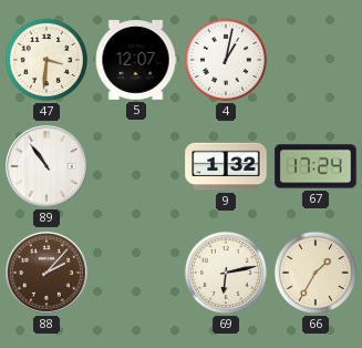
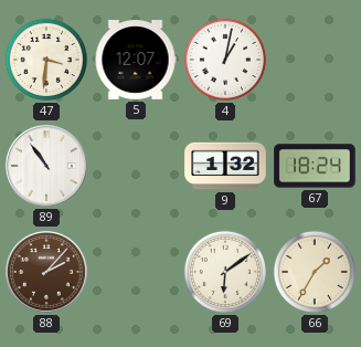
67: 17:24 -> 18:24
69: 6:13 -> 6:09
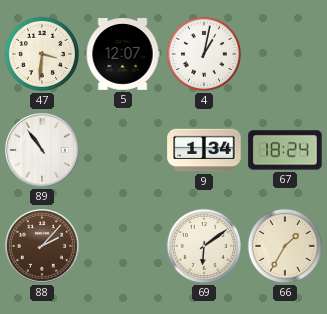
9: 1:32 -> 1:34
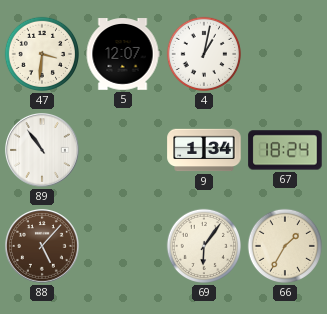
88: 2:07 -> 5:07
69: 6:09 -> 6:06
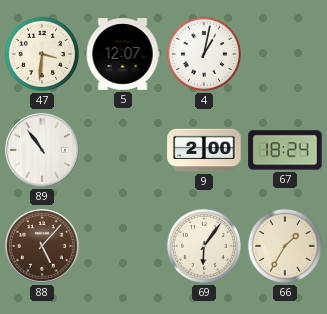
9: 1:34 -> 2:00
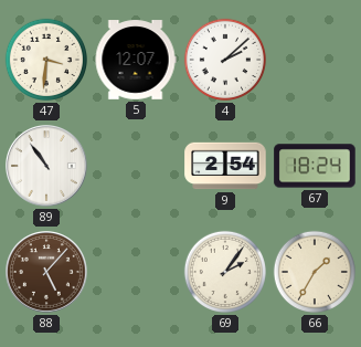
4: 1:02 -> 2:08
9: 2:00 -> 2:54
69: 6:06 -> 2:06
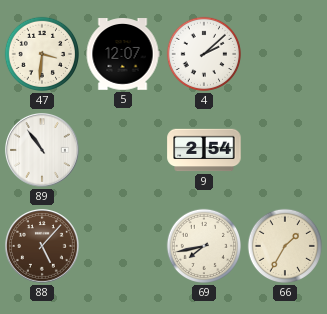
67: 18:24 -> none
69: 2:06 -> 7:43
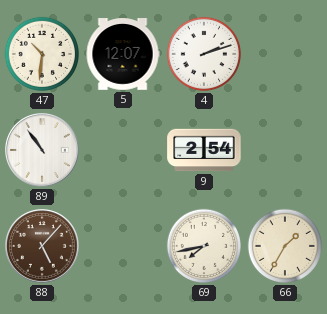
47: 3:31 -> 10:31
4: 2:08 -> 2:12
